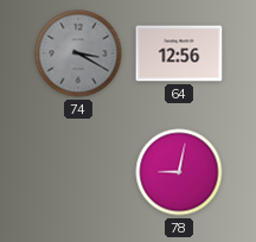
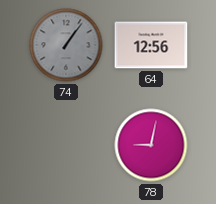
74: 3:20 -> 1:06
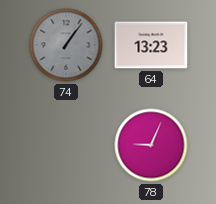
64: 12:56 -> 13:23
78: 9:02 -> 9:04
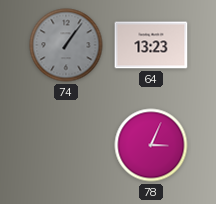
78: 9:04 -> 3:04
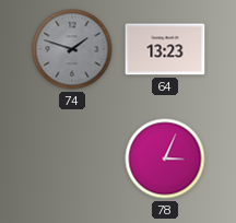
74: 1:06 -> 1:48
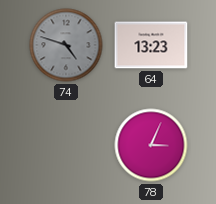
74: 1:48 -> 4:48
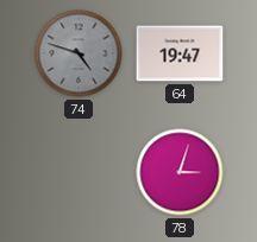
64: 13:23 -> 19:47
78: 3:04 -> 3:03
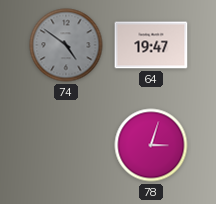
74: 4:48 -> 4:51
